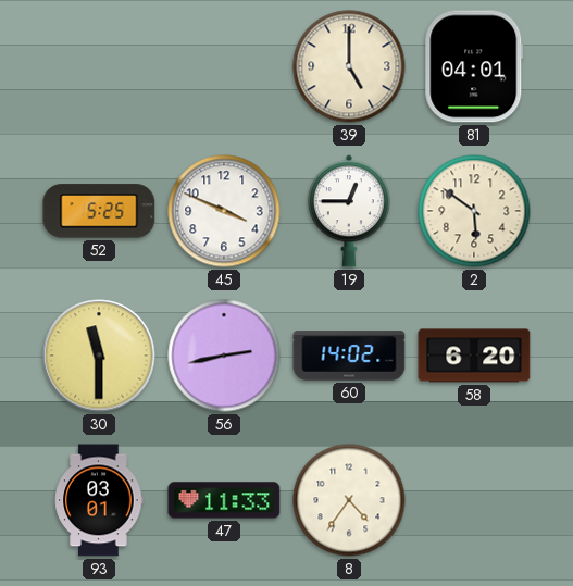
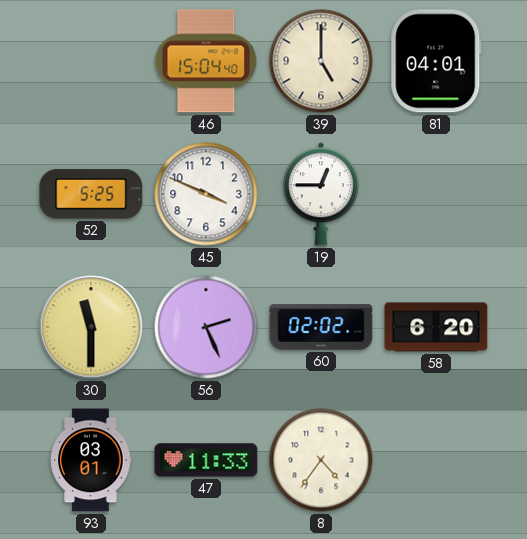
46: none -> 15:04
2: 5:51 -> none
56: 2:43 -> 2:26
60: 14:02 -> 02:02
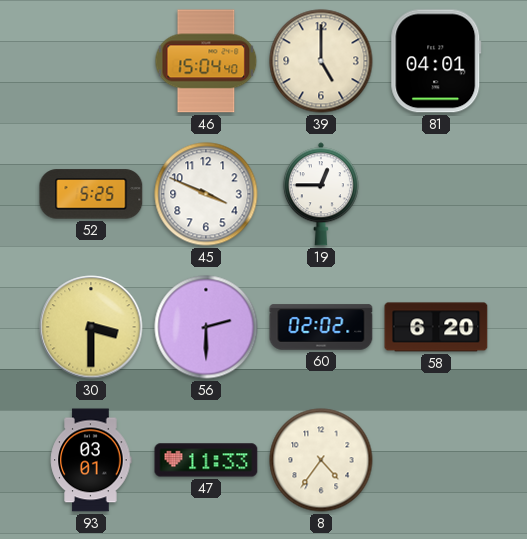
30: 11:30 -> 3:30
56: 2:26 -> 2:30
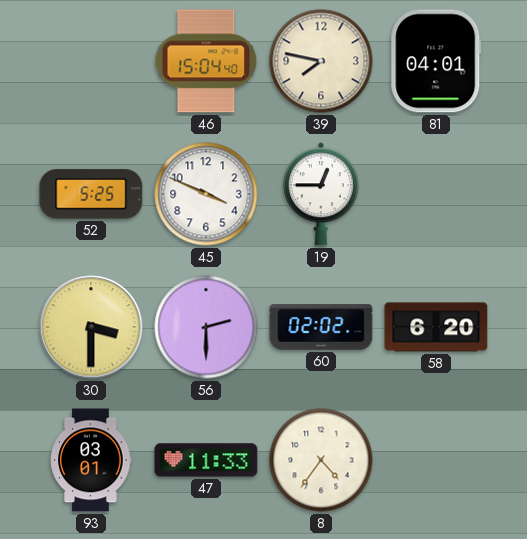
39: 5:00 -> 7:47
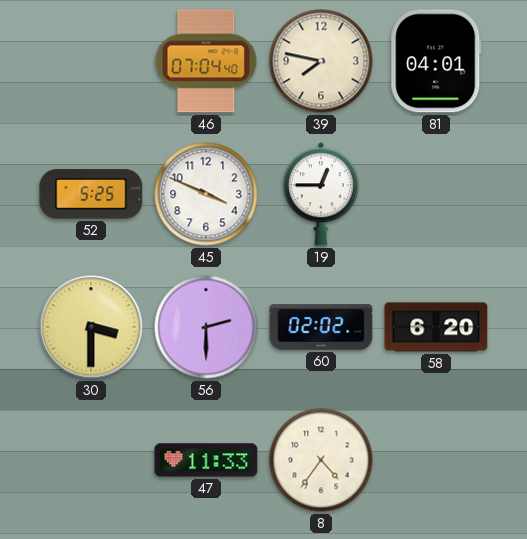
46: 15:04 -> 07:04
93: 03:01 -> none
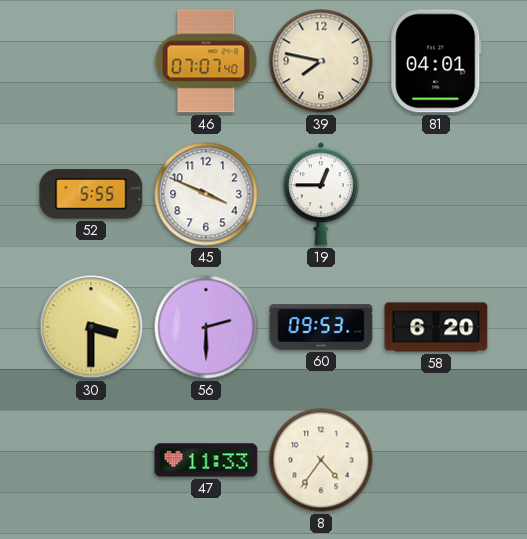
46: 07:04 -> 07:07
52: 5:25 -> 5:55
60: 02:02 -> 09:53
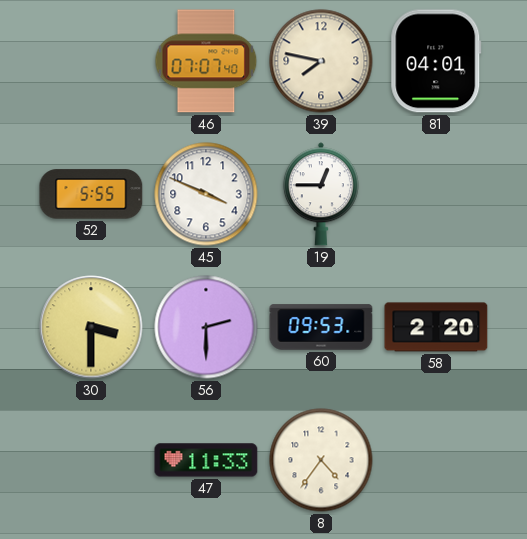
58: 6:20 -> 2:20
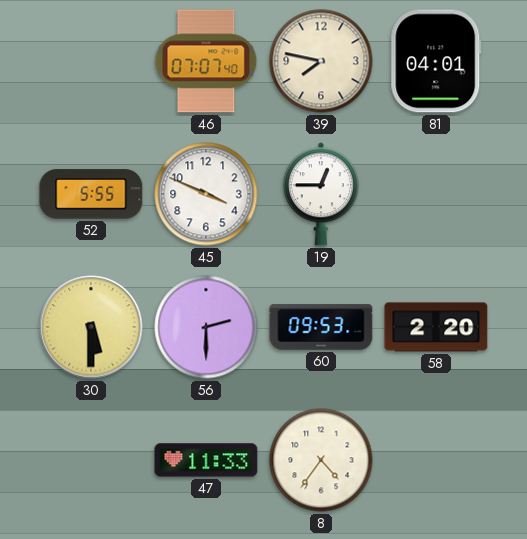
30: 3:30 -> 5:30
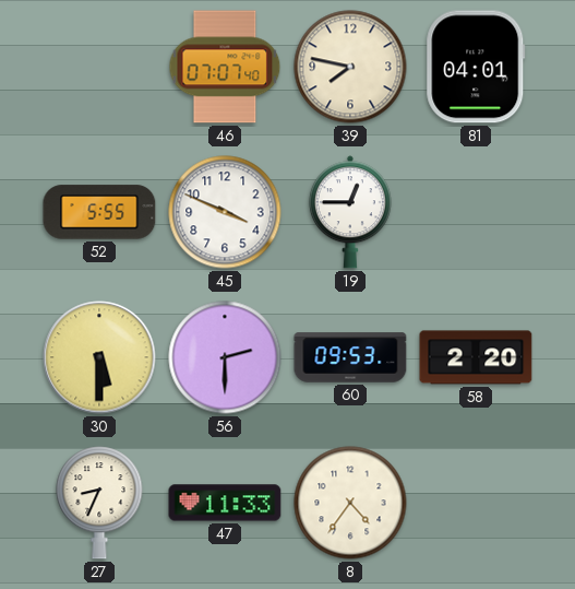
27: none -> 8:34
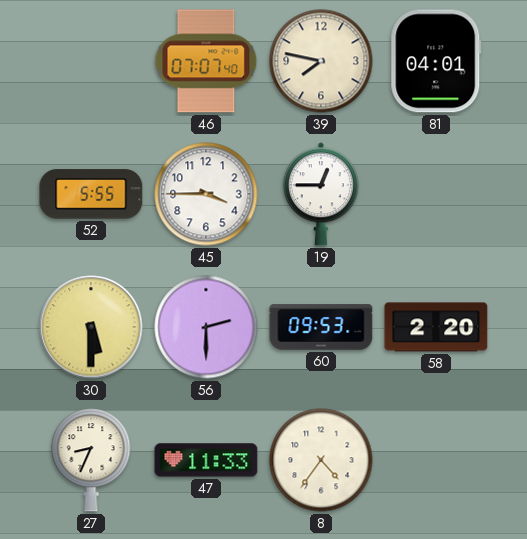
45: 3:49 -> 3:45
